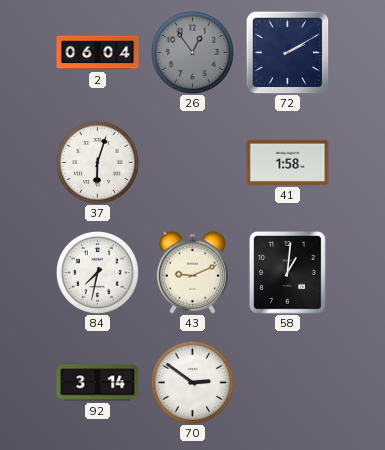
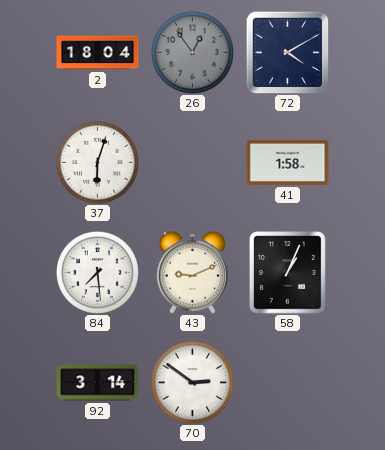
2: 06:04 -> 18:04
72: 2:10 -> 4:10
84: 7:32 -> 7:29
58: 1:01 -> 1:04
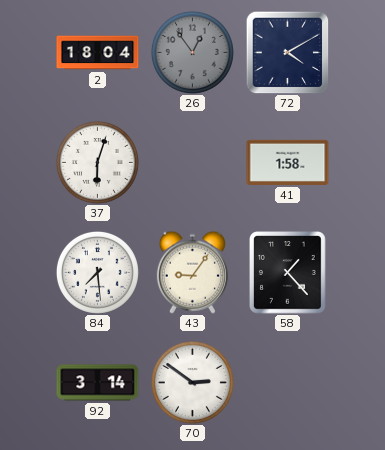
43: 9:11 -> 9:06
58: 1:04 -> 1:23
